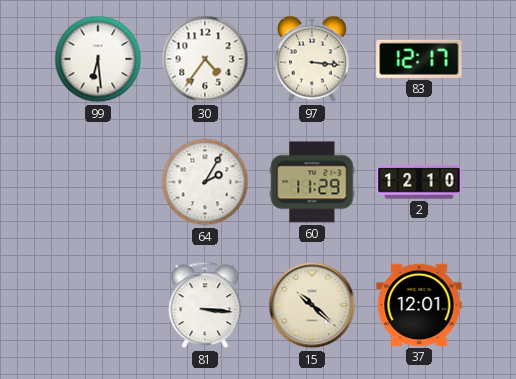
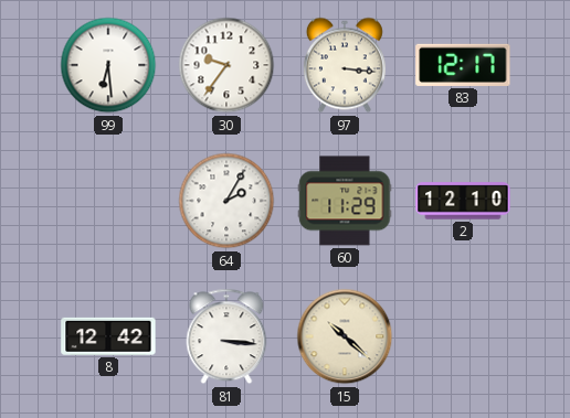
30: 4:36 -> 9:36
8: none -> 12:42
37: 12:01 -> none
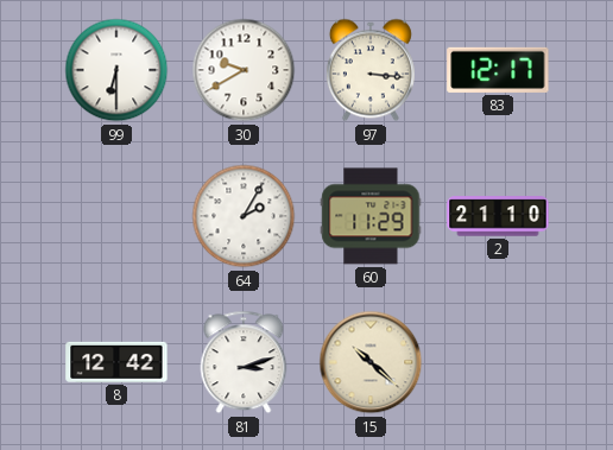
99: 6:29 -> 6:30
30: 9:36 -> 9:40
2: 12:10 -> 21:10
81: 3:16 -> 3:12
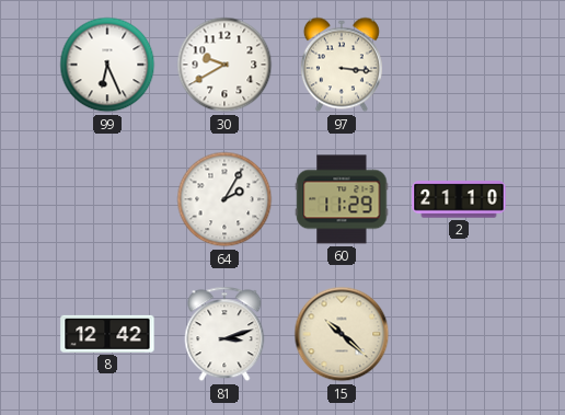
99: 6:30 -> 6:26
83: 12:17 -> none
